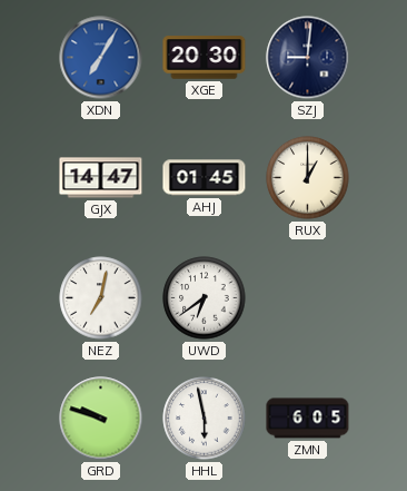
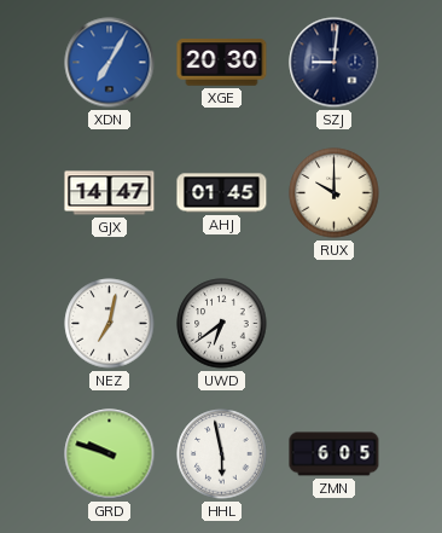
RUX: 1:00 -> 10:00
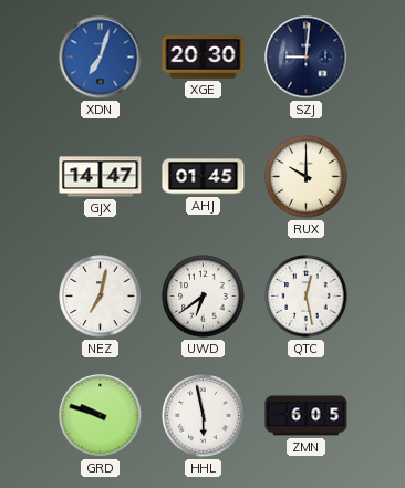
XDN: 7:05 -> 7:03
QTC: none -> 12:28
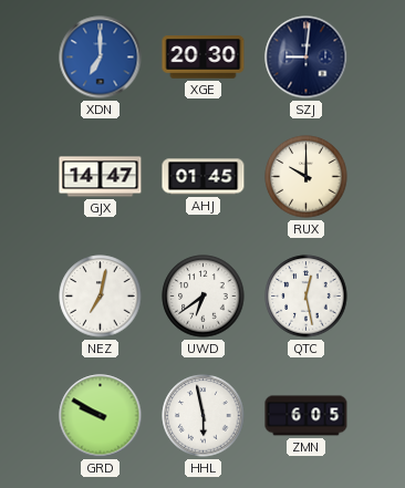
XDN: 7:03 -> 7:00
GRD: 9:48 -> 9:50
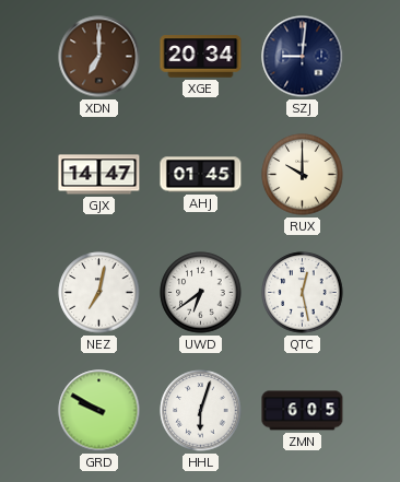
XDN dial: blue -> brown
XGE: 20:30 -> 20:34
HHL: 5:58 -> 6:03
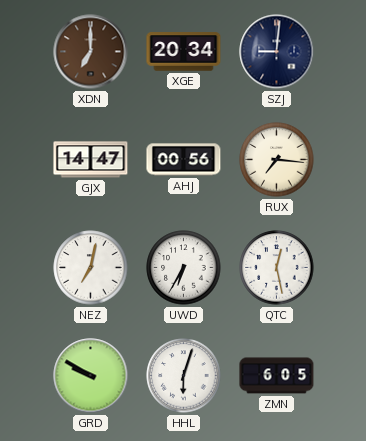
AHJ: 01:45 -> 00:56
RUX: 10:00 -> 7:16
UWD: 6:39 -> 6:35
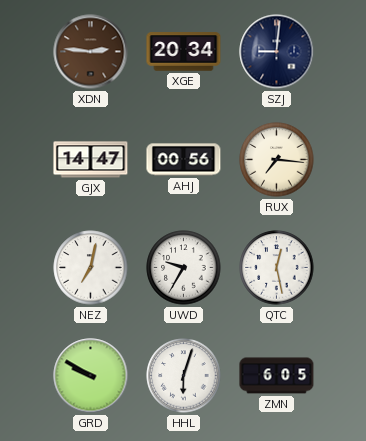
XDN: 7:00 -> 2:46
UWD: 6:35 -> 9:35
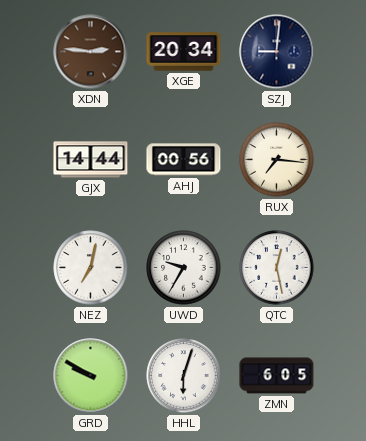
GJX: 14:47 -> 14:44
